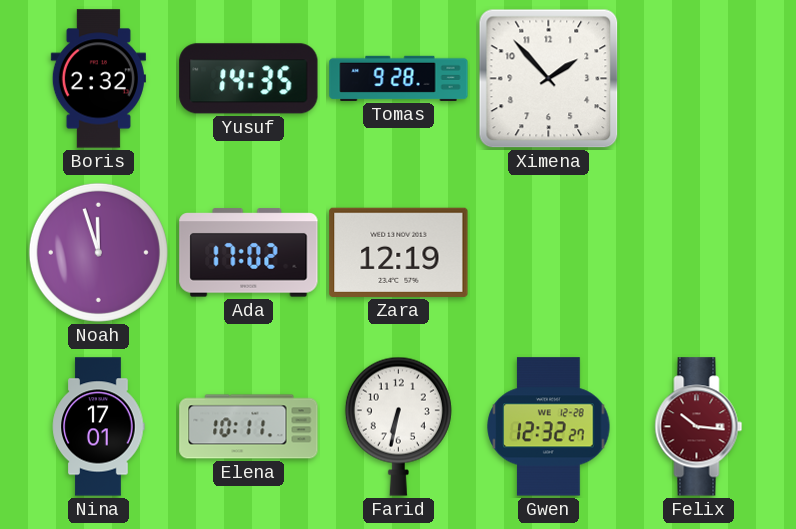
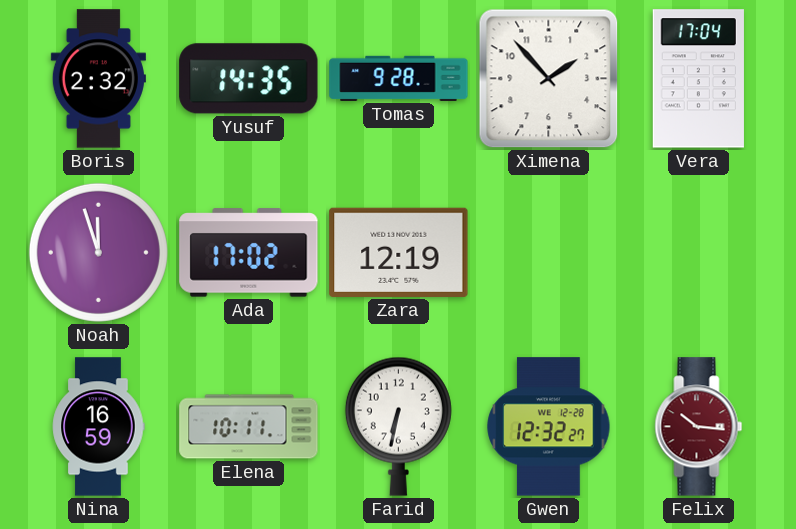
Vera: none -> 17:04
Nina: 17:01 -> 16:59
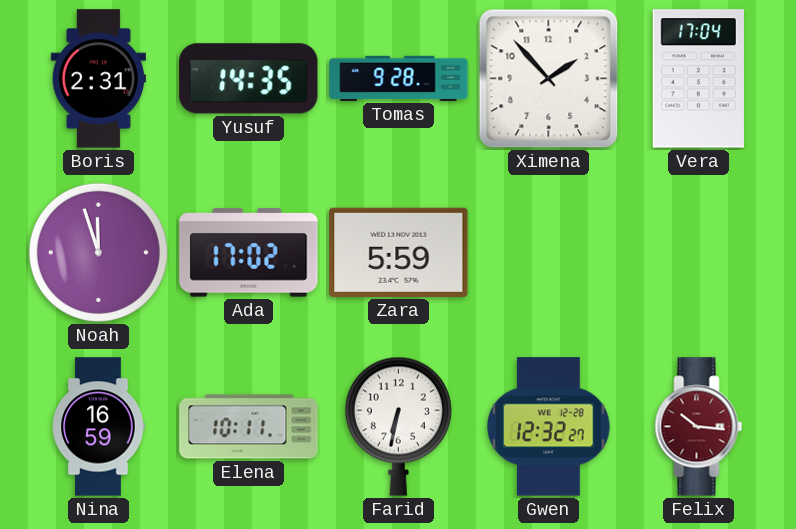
Boris: 2:32 -> 2:31
Zara: 12:19 -> 5:59
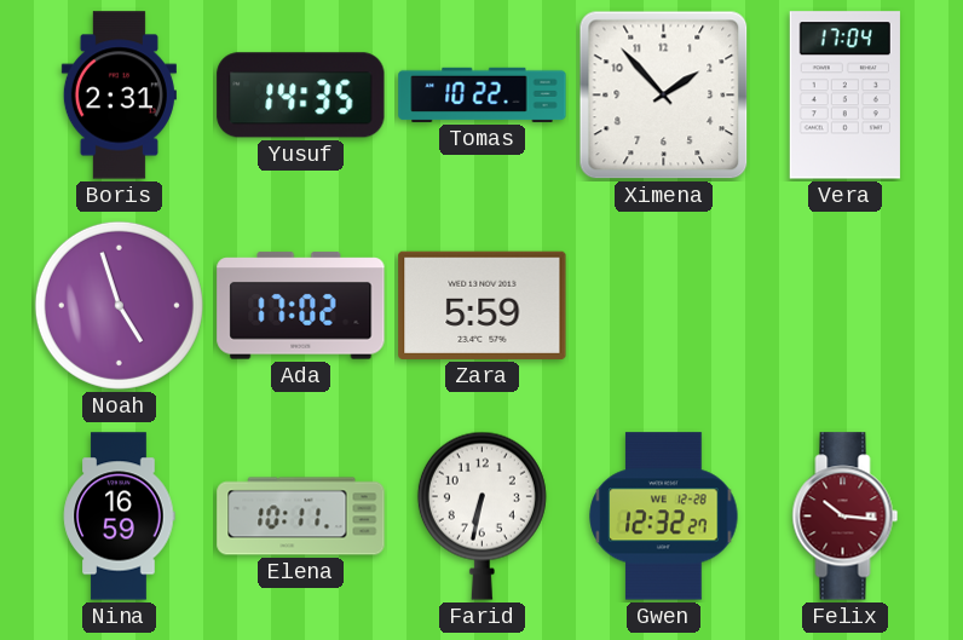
Tomas: 9:28 -> 10:22
Noah: 11:57 -> 4:57
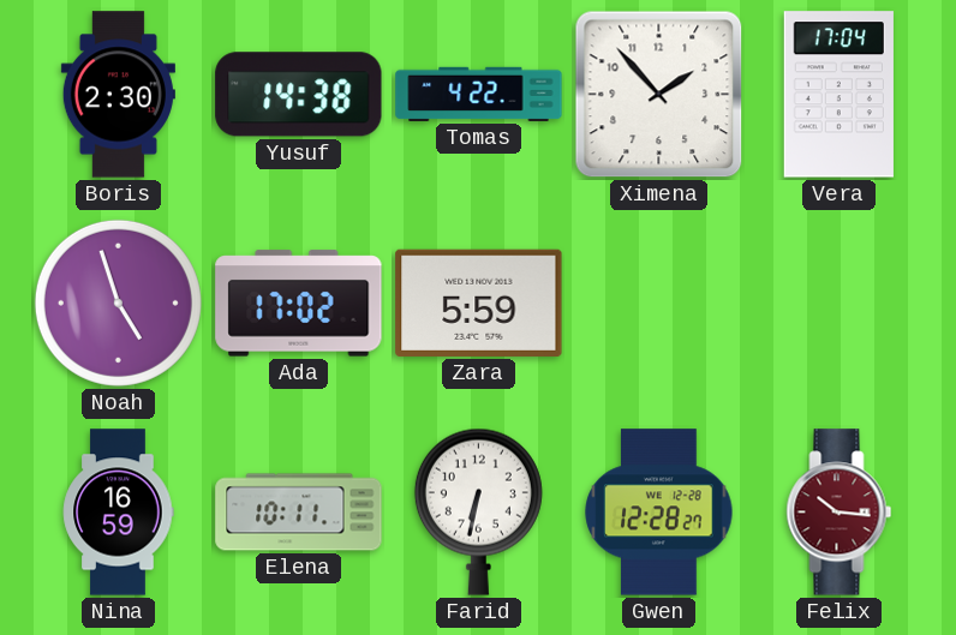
Boris: 2:31 -> 2:30
Yusuf: 14:35 -> 14:38
Tomas: 10:22 -> 4:22
Gwen: 12:32 -> 12:28
